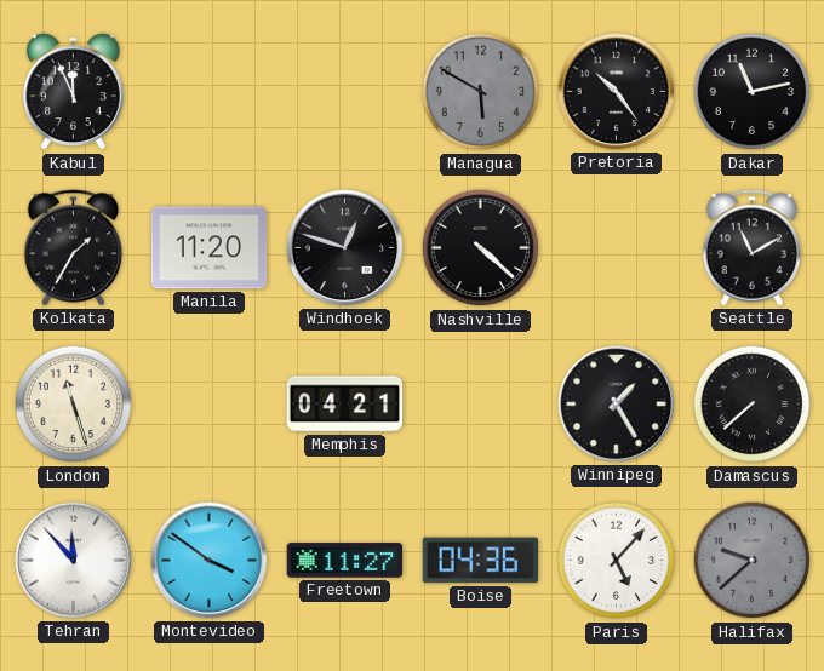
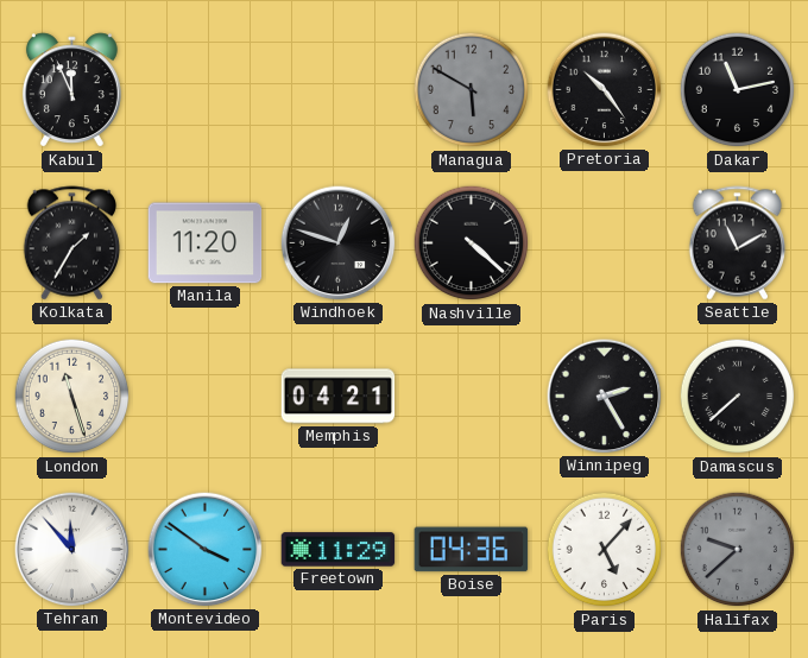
Winnipeg: 1:25 -> 2:25
Freetown: 11:27 -> 11:29
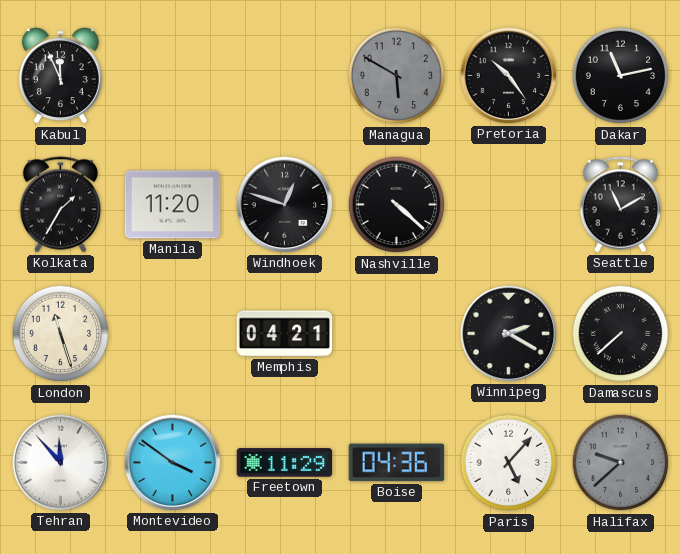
Winnipeg: 2:25 -> 2:20
